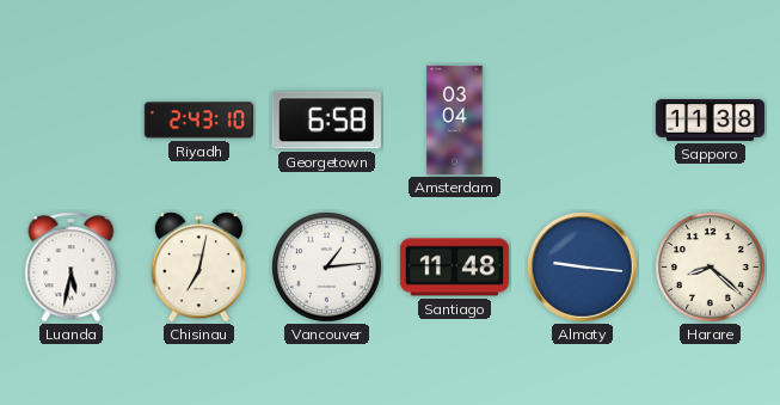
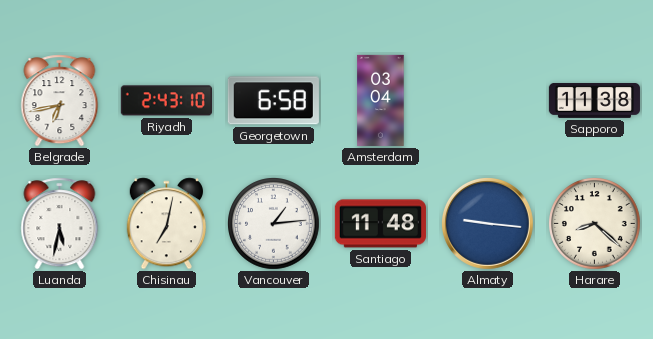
Belgrade: none -> 6:43
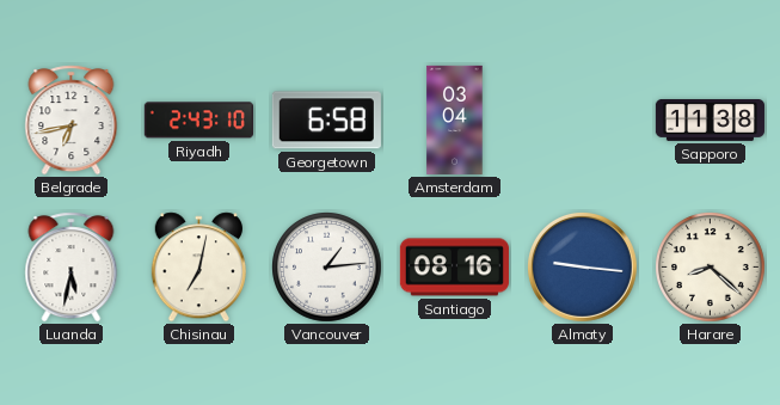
Santiago: 11:48 -> 08:16
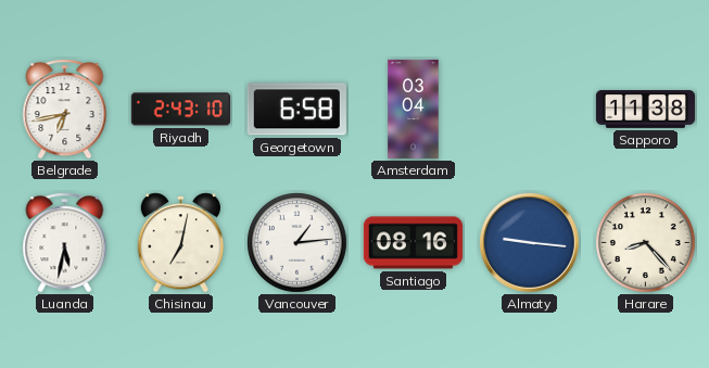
Harare: 8:22 -> 8:23
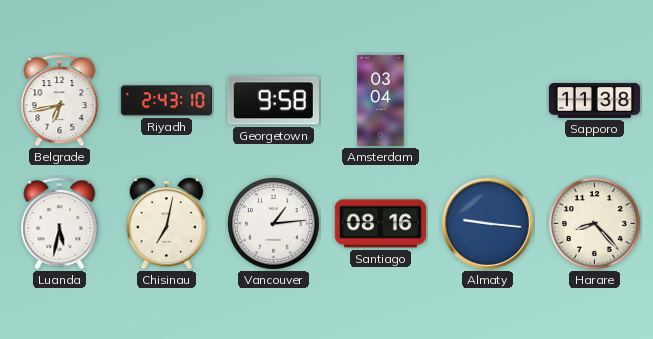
Georgetown: 6:58 -> 9:58
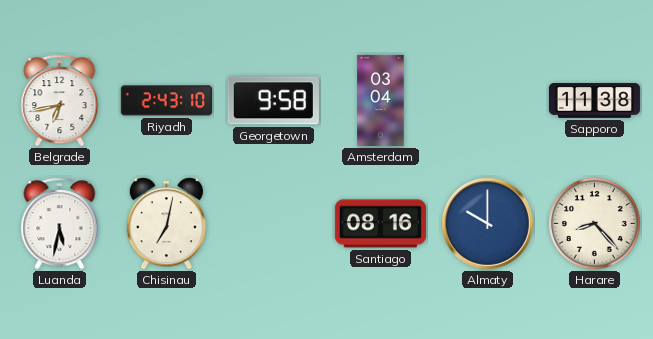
Vancouver: 1:14 -> none
Almaty: 9:16 -> 10:00
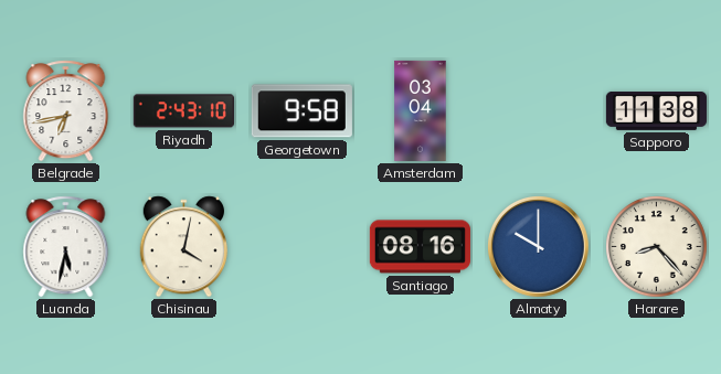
Chisinau: 7:02 -> 4:02
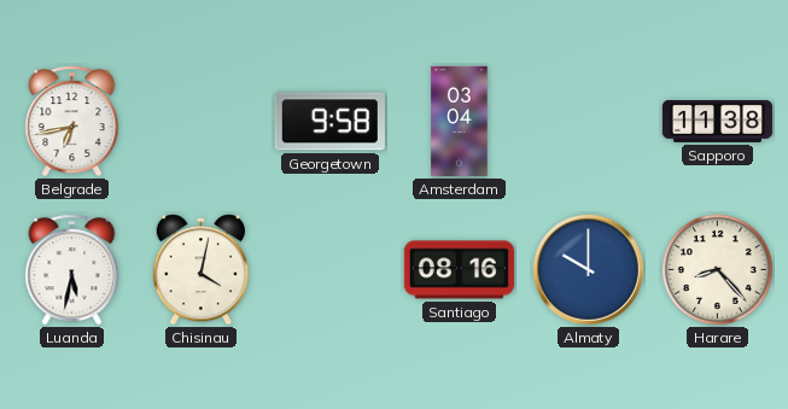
Riyadh: 2:43 -> none
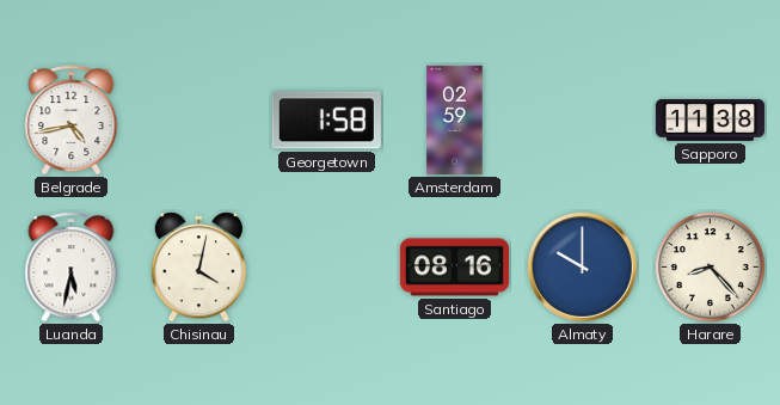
Belgrade: 6:43 -> 4:43
Georgetown: 9:58 -> 1:58
Amsterdam: 03:04 -> 02:59
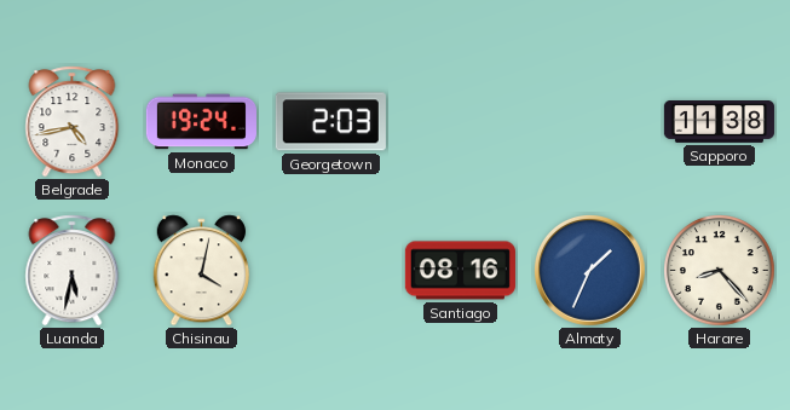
Monaco: none -> 19:24
Georgetown: 1:58 -> 2:03
Amsterdam: 02:59 -> none
Almaty: 10:00 -> 1:34
